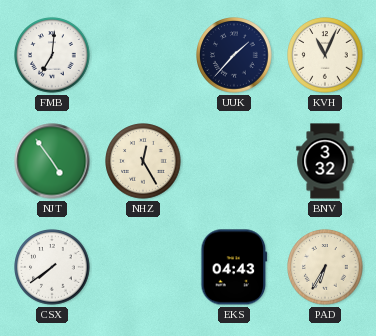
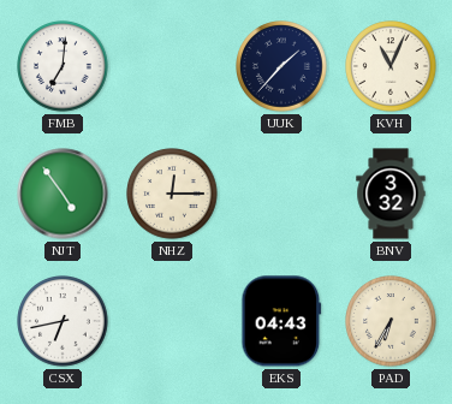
NHZ: 12:25 -> 12:15
CSX: 7:39 -> 6:43
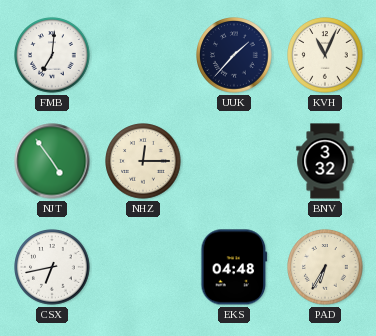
EKS: 04:43 -> 04:48
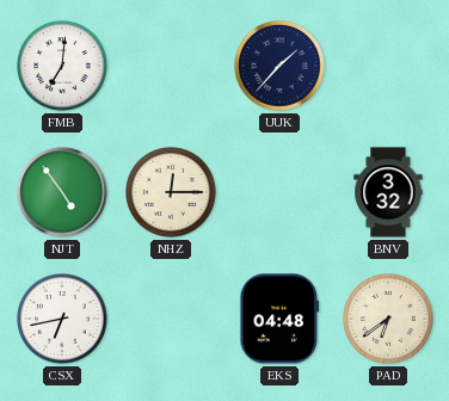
KVH: 11:04 -> none
PAD: 6:35 -> 6:39
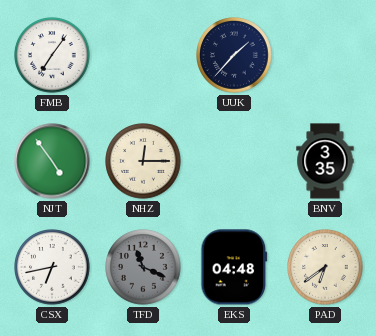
FMB: 7:01 -> 7:06
BNV: 3:32 -> 3:35
TFD: none -> 11:19
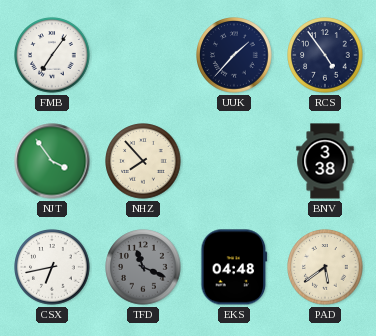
RCS: none -> 4:54
NJT: 4:54 -> 3:54
NHZ: 12:15 -> 7:53
BNV: 3:35 -> 3:38
PAD: 6:39 -> 5:39
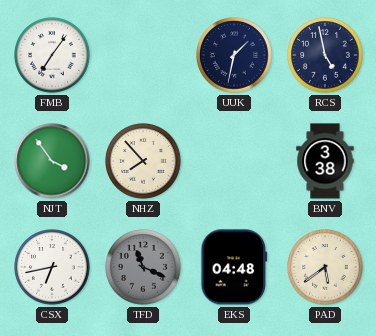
UUK: 1:37 -> 1:32
RCS: 4:54 -> 4:58
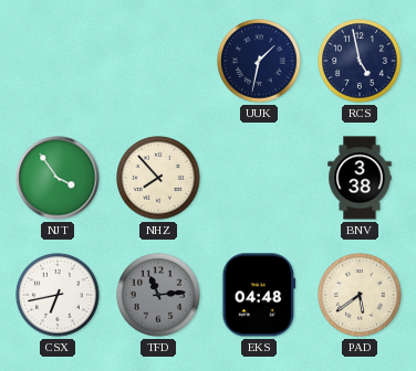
FMB: 7:06 -> none
TFD: 11:19 -> 11:14
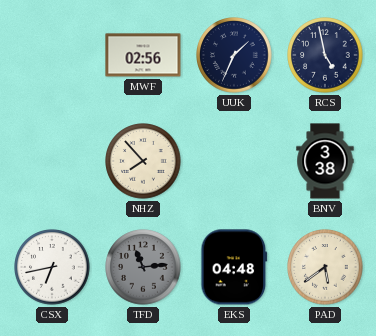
MWF: none -> 02:56
UUK: 1:32 -> 1:34
NJT: 3:54 -> none
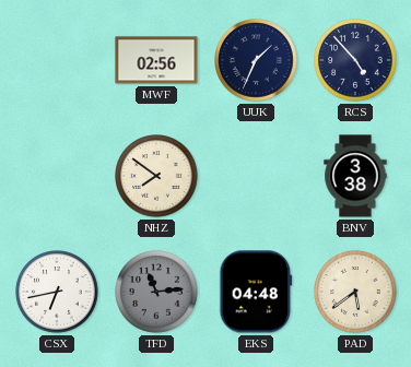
RCS: 4:58 -> 4:53
NHZ: 7:53 -> 7:51
